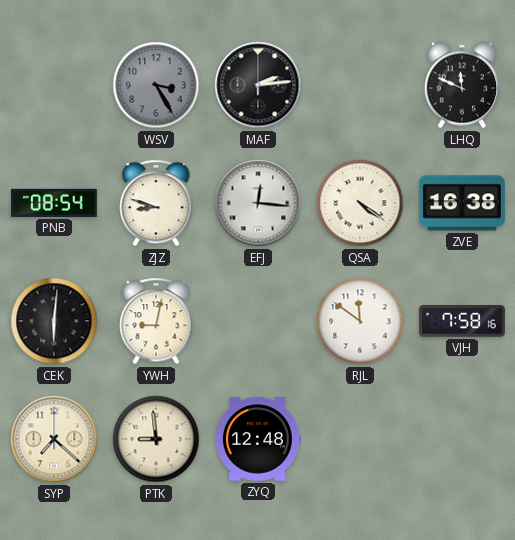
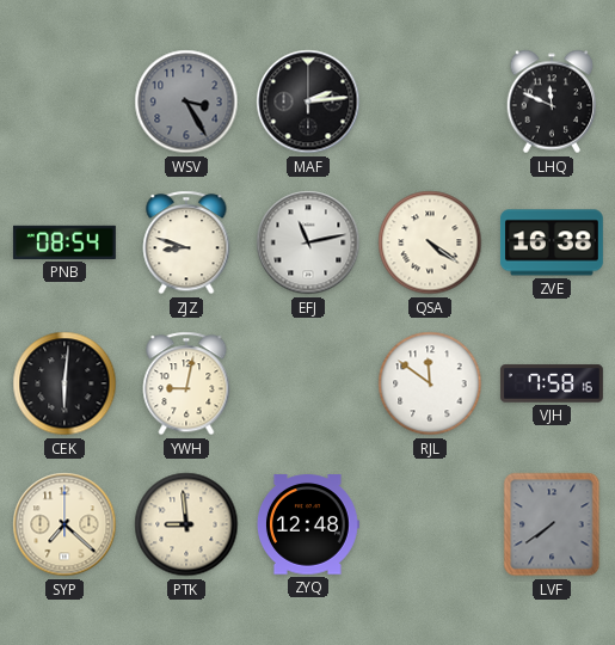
EFJ: 12:16 -> 11:13
LVF: none -> 7:39
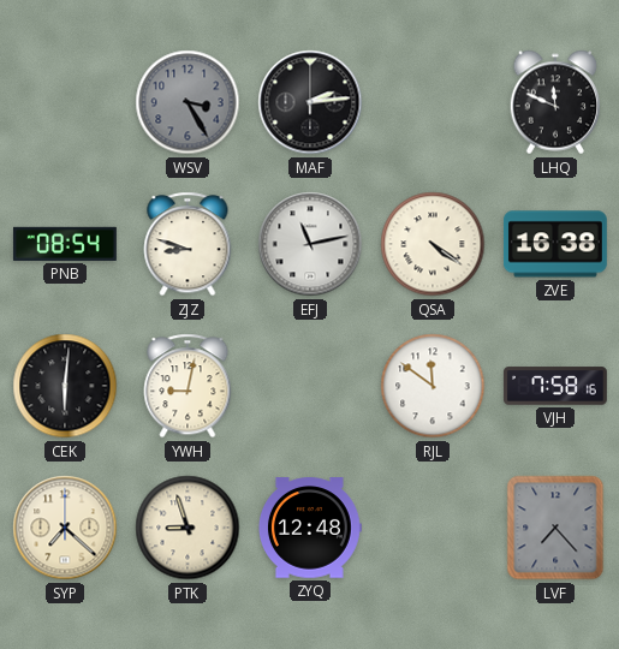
PTK: 8:59 -> 8:57
LVF: 7:39 -> 7:23
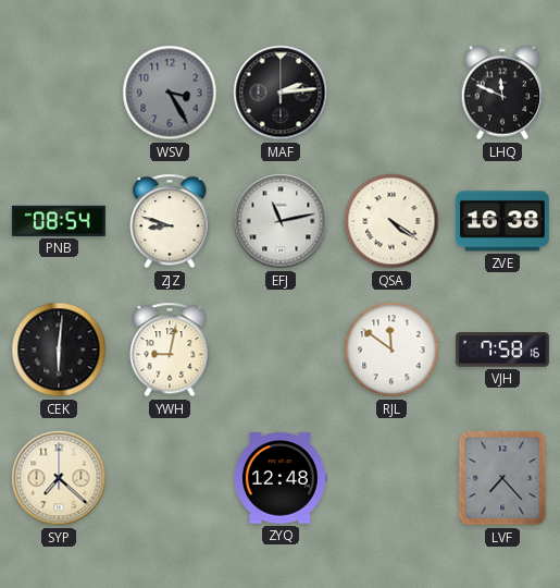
PTK: 8:57 -> none
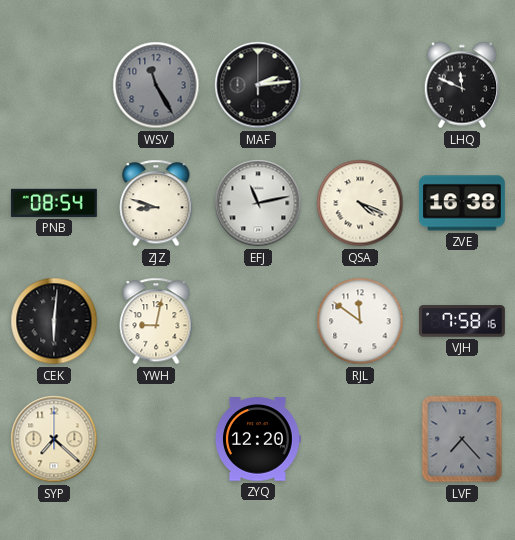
WSV: 3:25 -> 11:25
QSA: 4:21 -> 4:19
ZYQ: 12:48 -> 12:20
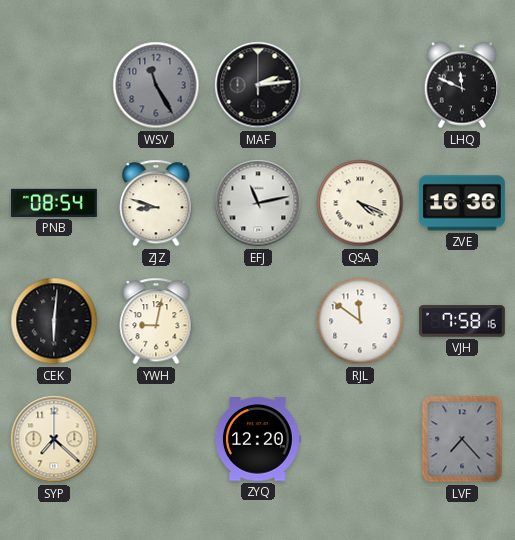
ZVE: 16:38 -> 16:36
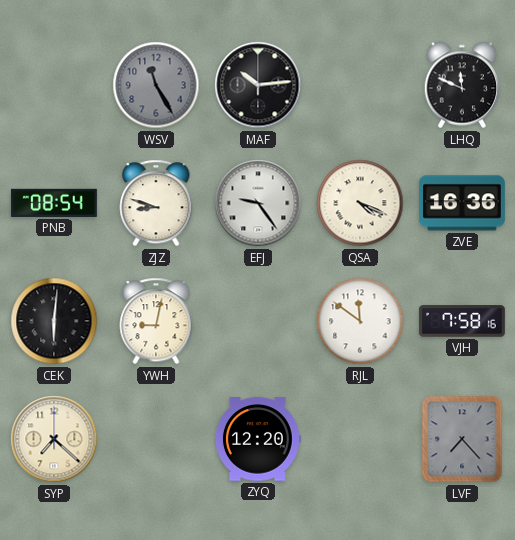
MAF: 2:14 -> 10:14
EFJ: 11:13 -> 9:24
